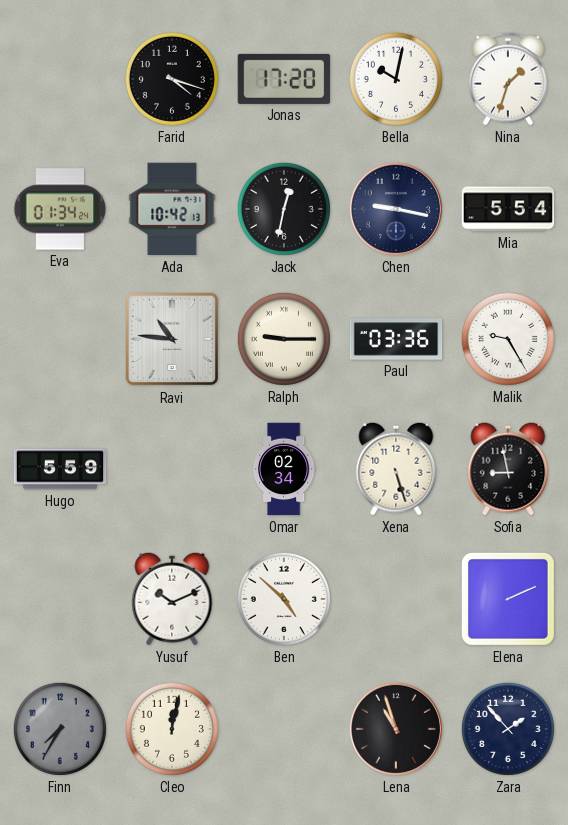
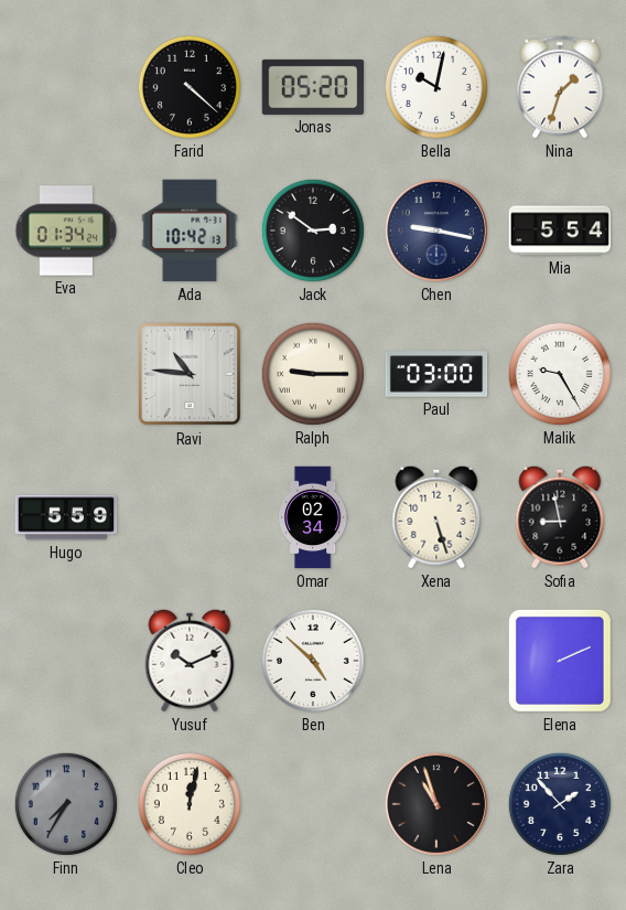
Farid: 4:18 -> 4:22
Jonas: 17:20 -> 05:20
Jack: 12:32 -> 2:51
Paul: 03:36 -> 03:00
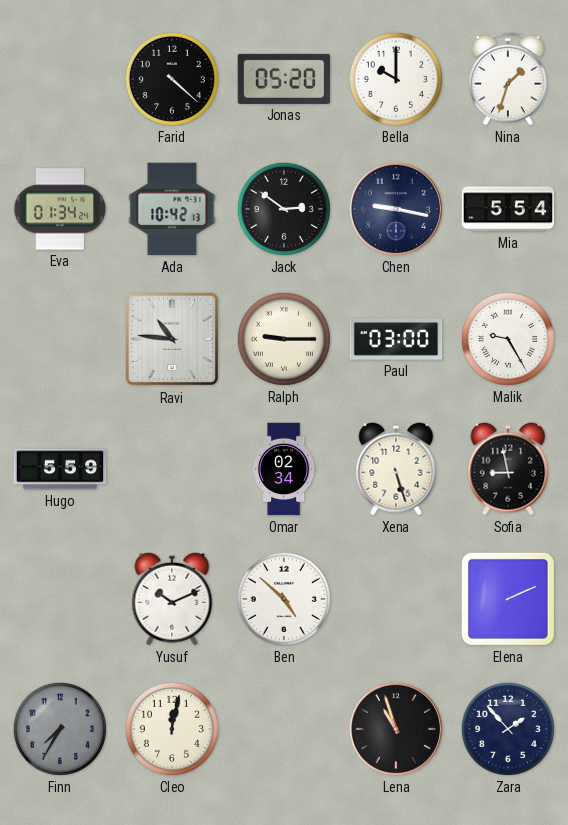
Bella: 10:02 -> 10:00
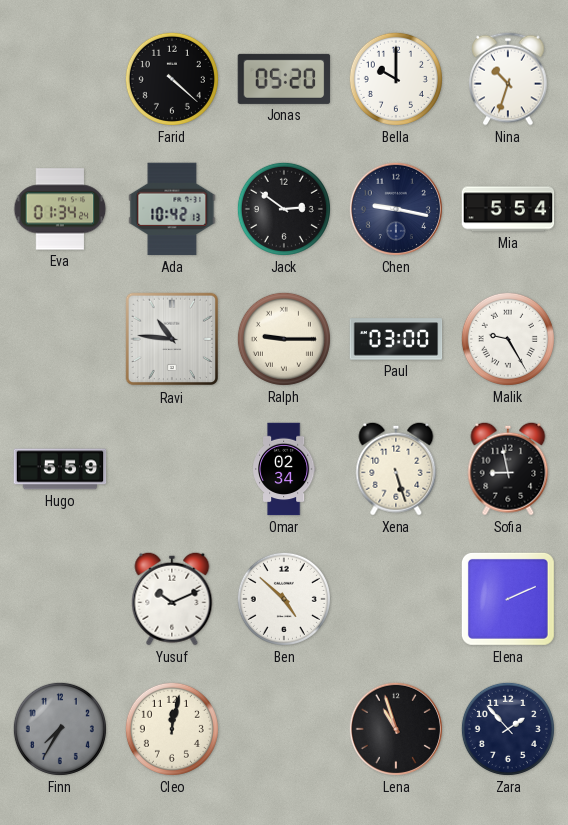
Nina: 1:33 -> 10:33
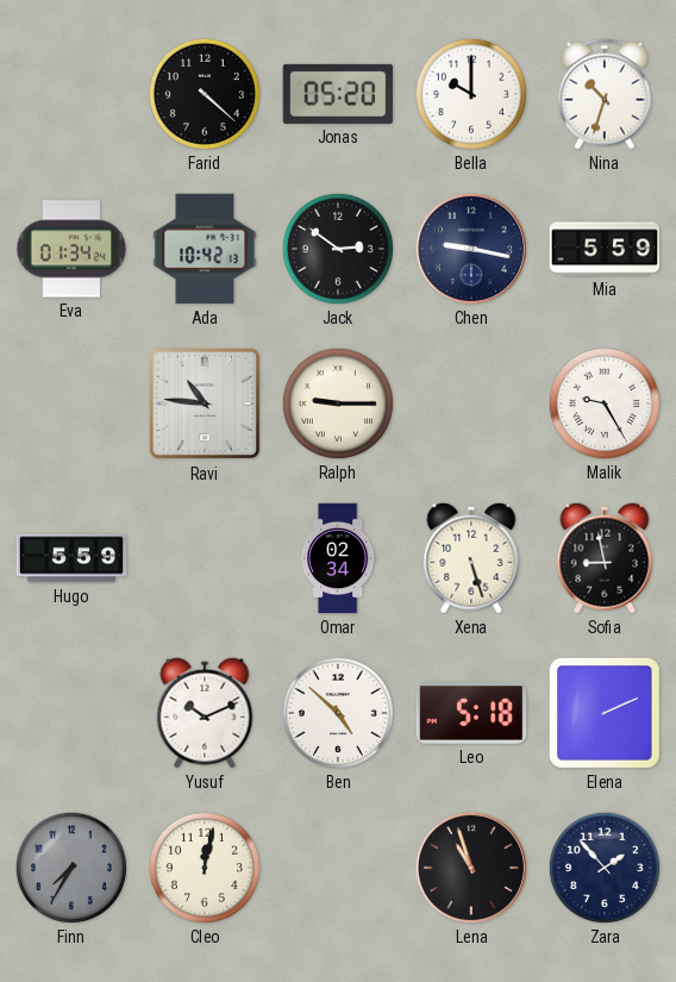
Mia: 5:54 -> 5:59
Paul: 03:00 -> none
Leo: none -> 5:18
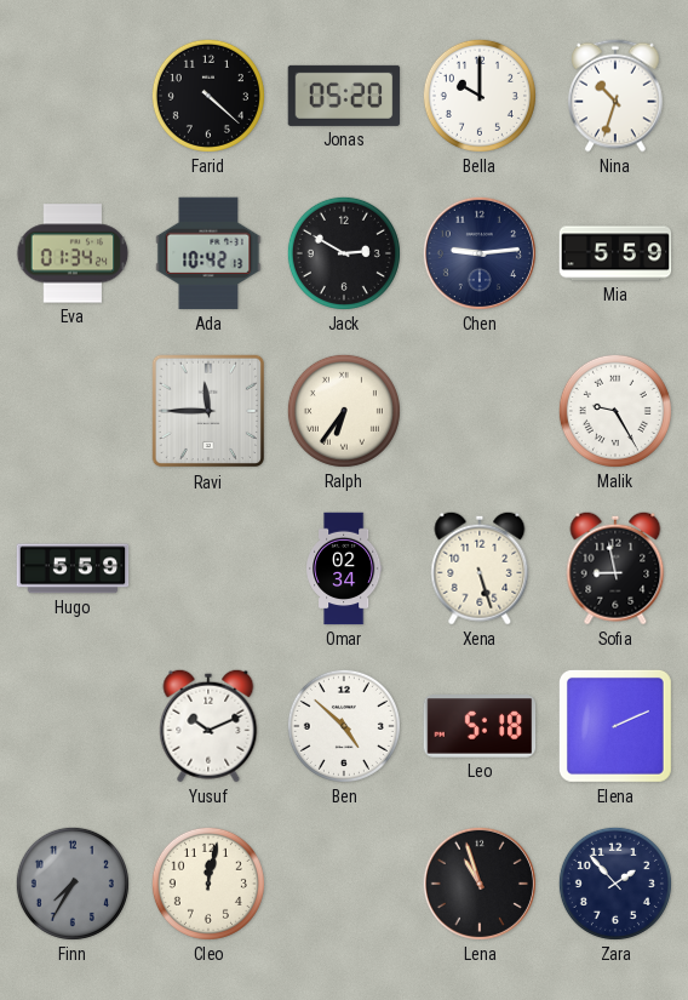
Jack: 2:51 -> 2:50
Chen: 9:17 -> 9:14
Ravi: 10:46 -> 11:45
Ralph: 9:15 -> 6:36
